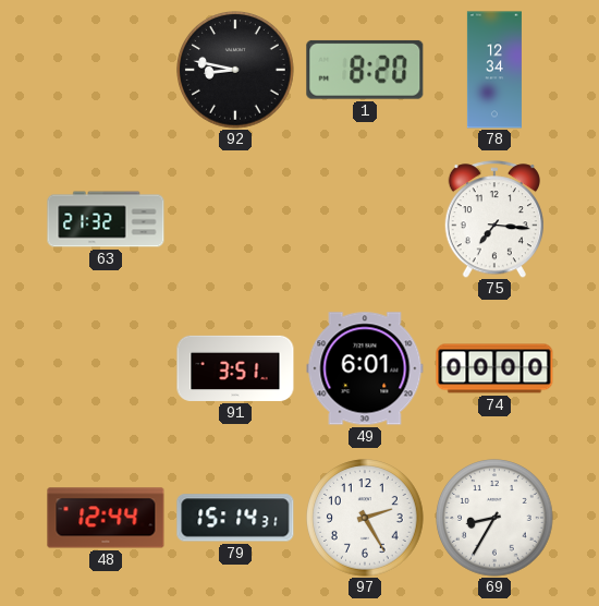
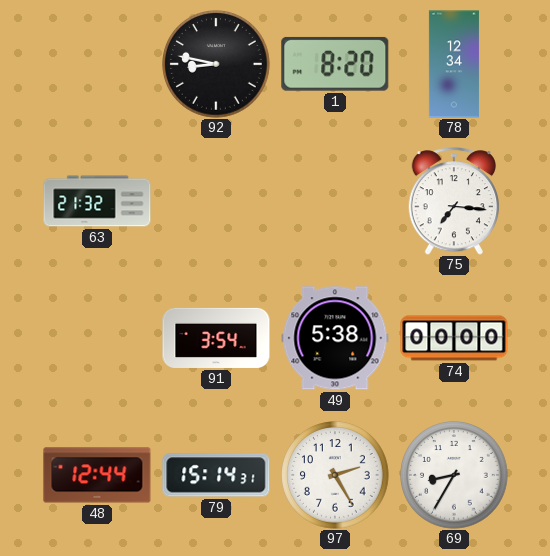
91: 3:51 -> 3:54
49: 6:01 -> 5:38
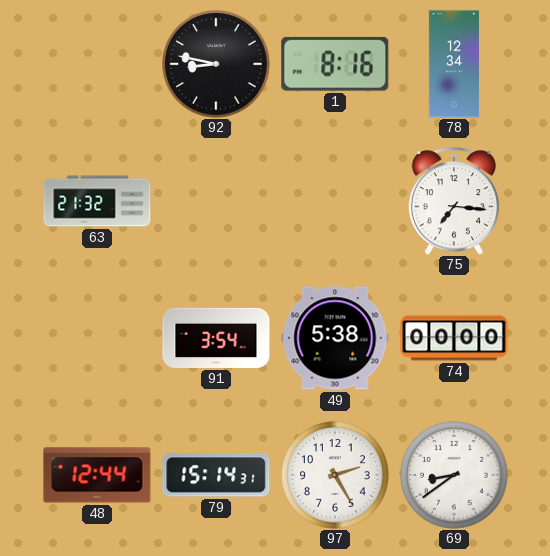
1: 8:20 -> 8:16
69: 8:35 -> 8:39
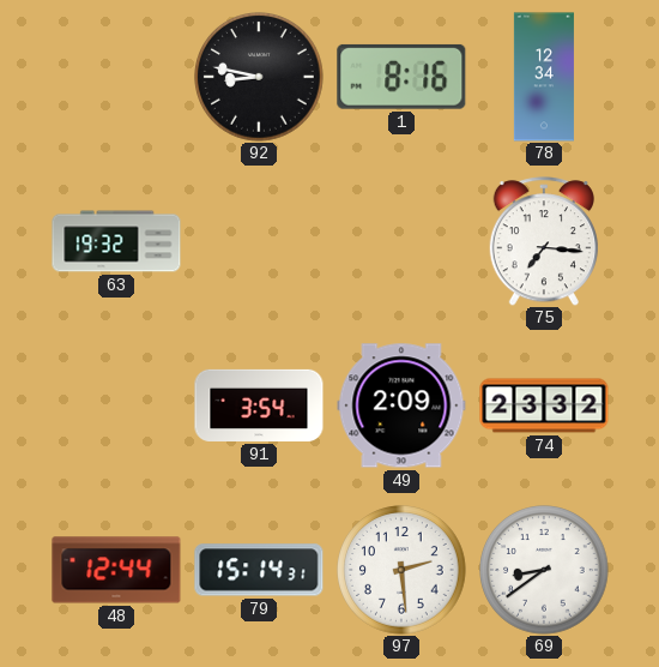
63: 21:32 -> 19:32
49: 5:38 -> 2:09
74: 00:00 -> 23:32
97: 2:25 -> 2:29
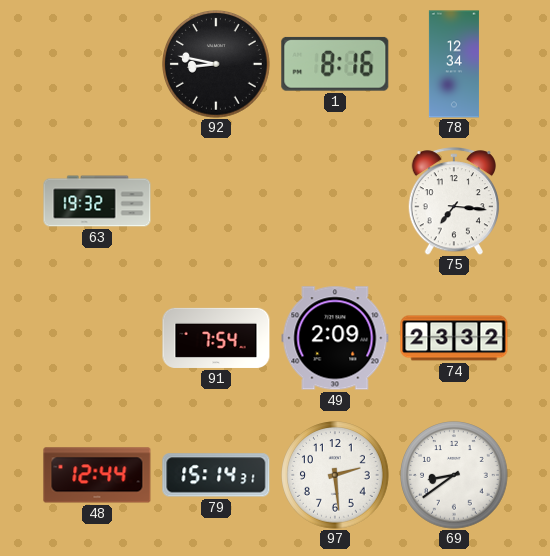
91: 3:54 -> 7:54
